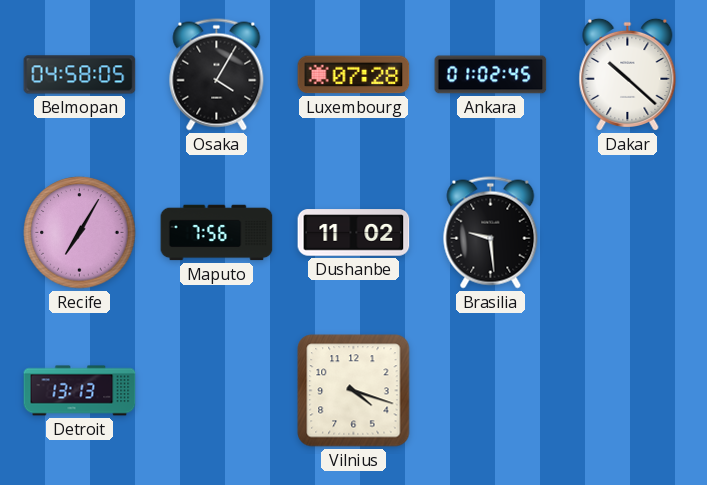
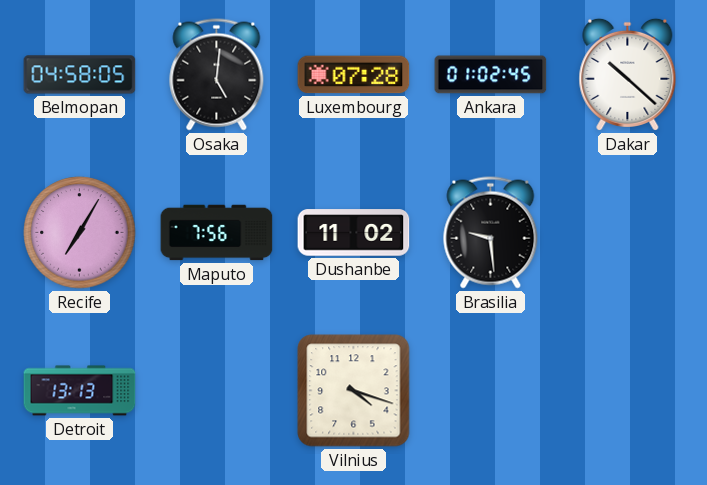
Osaka: 4:05 -> 5:01
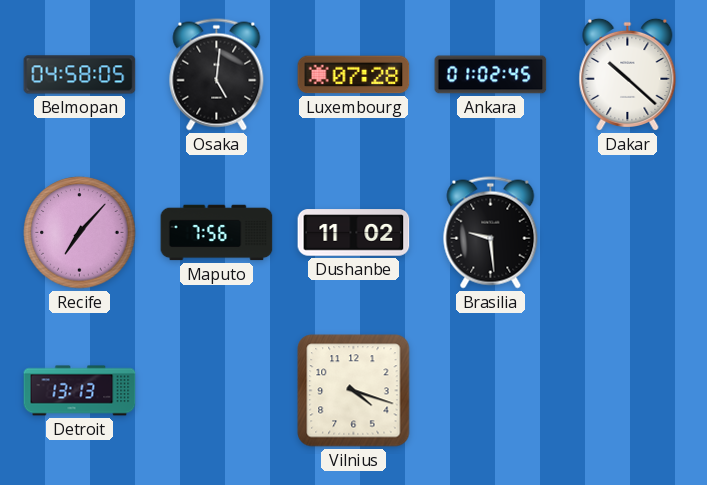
Recife: 7:05 -> 7:07
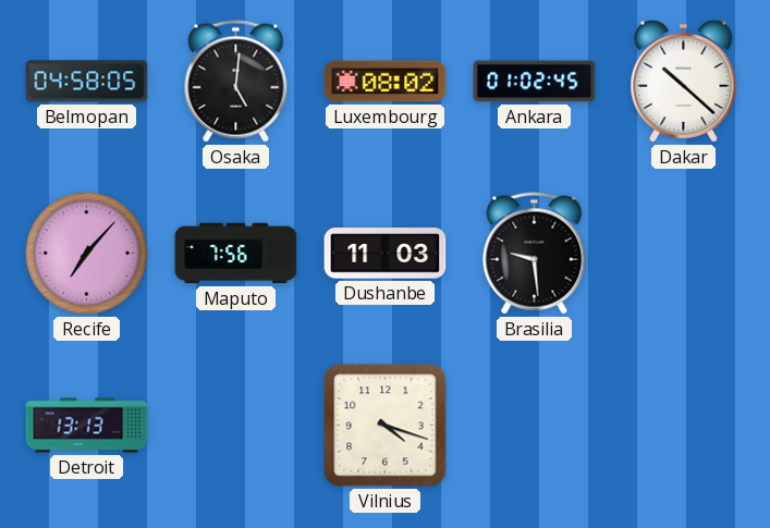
Luxembourg: 07:28 -> 08:02
Dushanbe: 11:02 -> 11:03
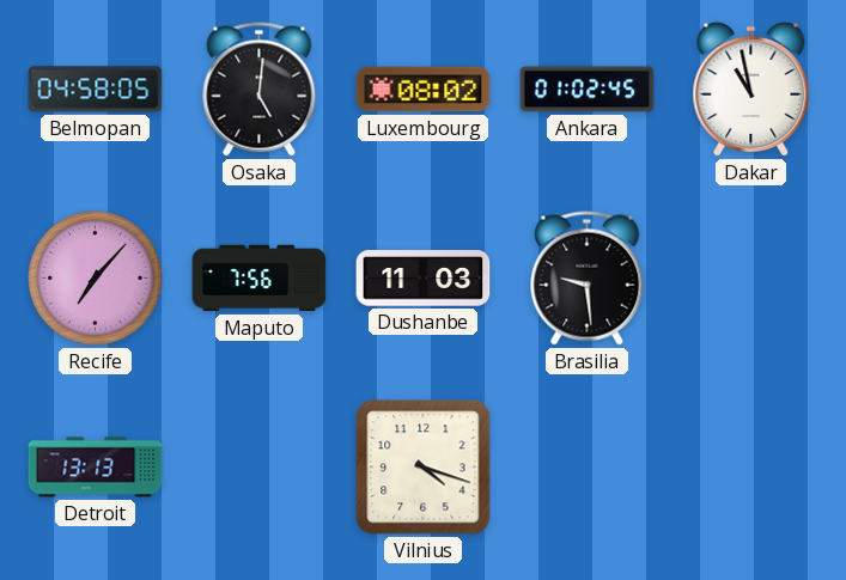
Dakar: 10:22 -> 10:58
